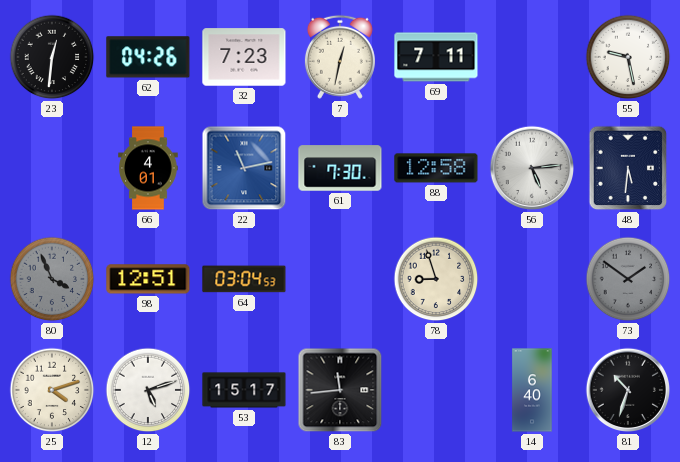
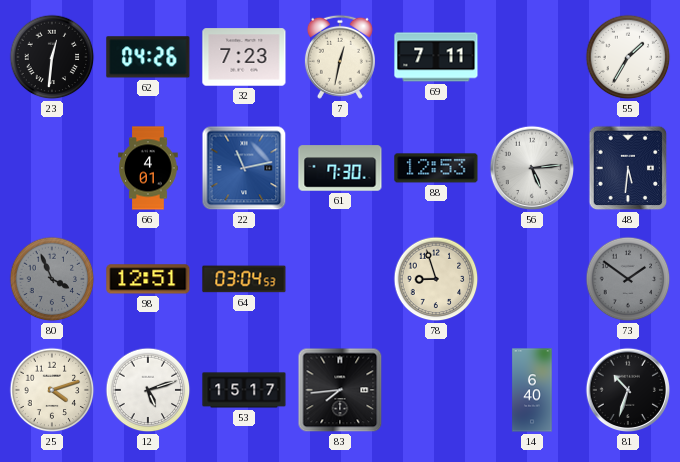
55: 9:28 -> 1:35
88: 12:58 -> 12:53
83: 11:44 -> 7:44
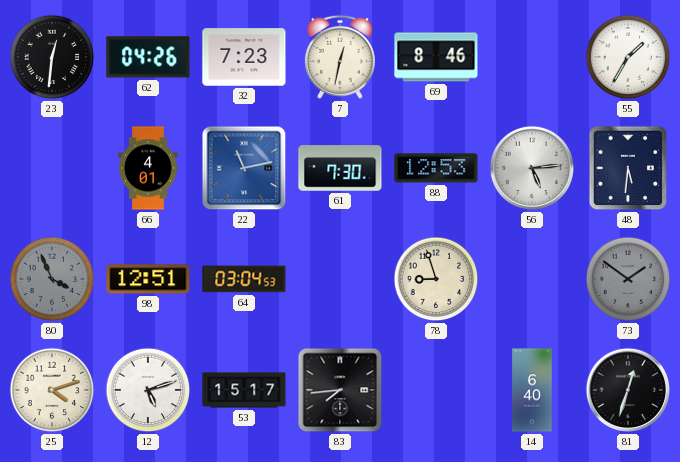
69: 7:11 -> 8:46
81: 10:33 -> 12:33
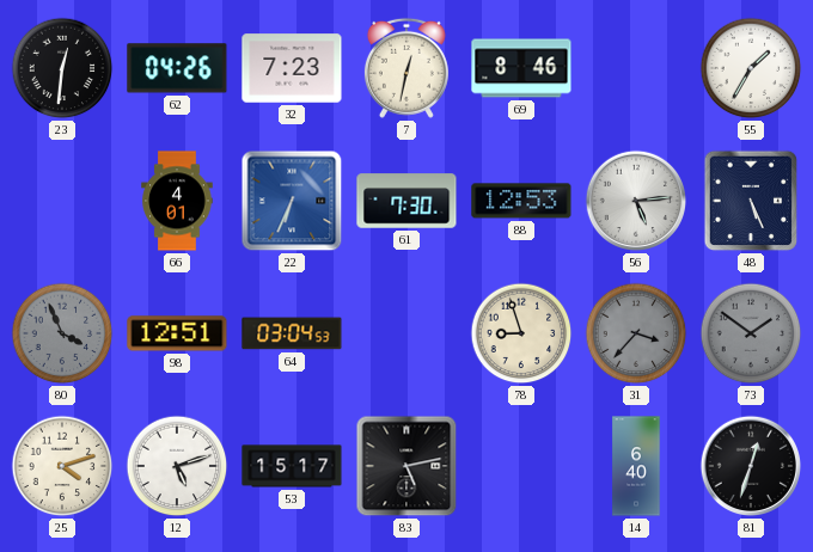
22: 11:13 -> 6:34
48: 5:31 -> 5:26
31: none -> 3:37
83: 7:44 -> 5:13
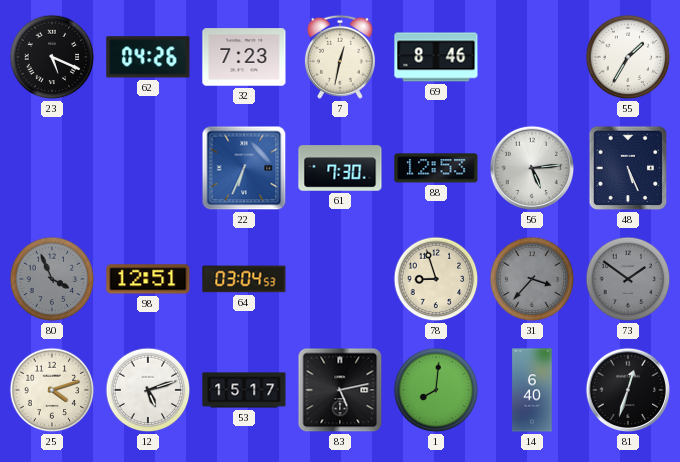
23: 12:31 -> 5:19
66: 4:01 -> none
1: none -> 8:01
